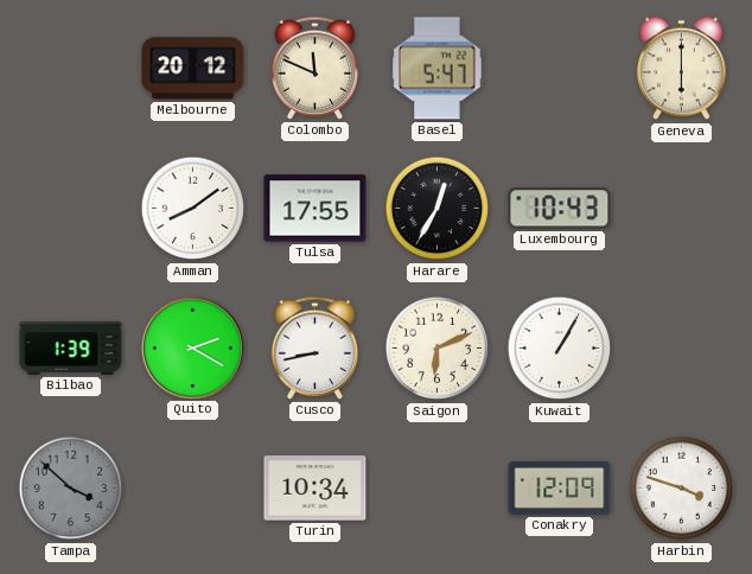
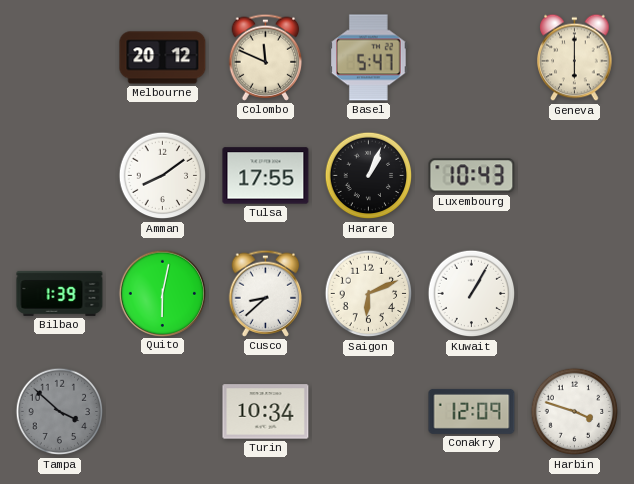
Harare: 12:35 -> 1:04
Quito: 2:20 -> 6:02
Cusco: 8:43 -> 8:38
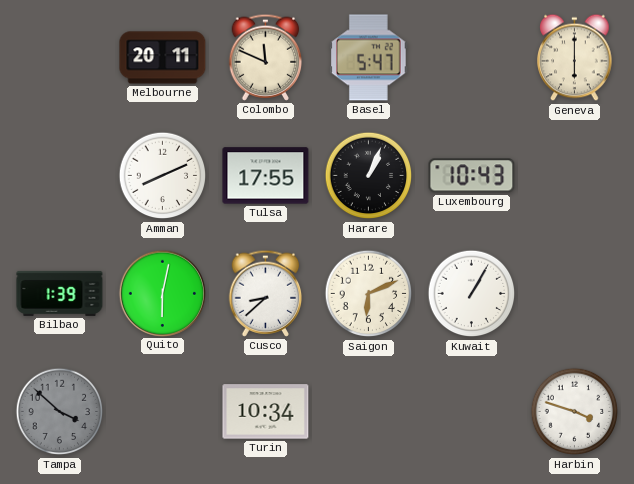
Melbourne: 20:12 -> 20:11
Amman: 8:09 -> 8:11
Conakry: 12:09 -> none
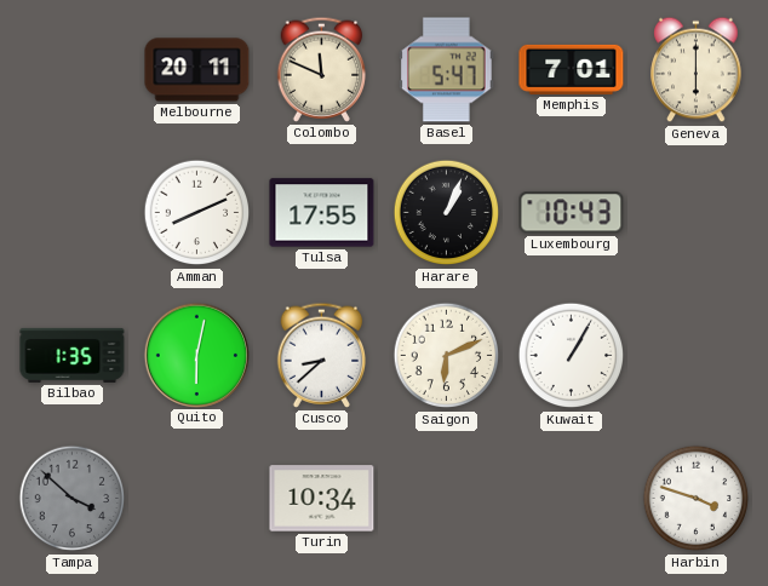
Memphis: none -> 7:01
Bilbao: 1:39 -> 1:35
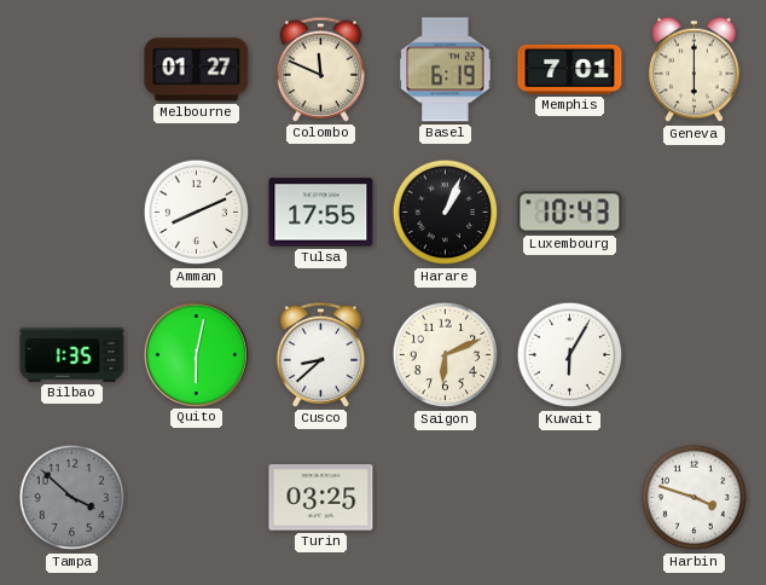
Melbourne: 20:11 -> 01:27
Basel: 5:47 -> 6:19
Kuwait: 1:05 -> 6:05
Turin: 10:34 -> 03:25
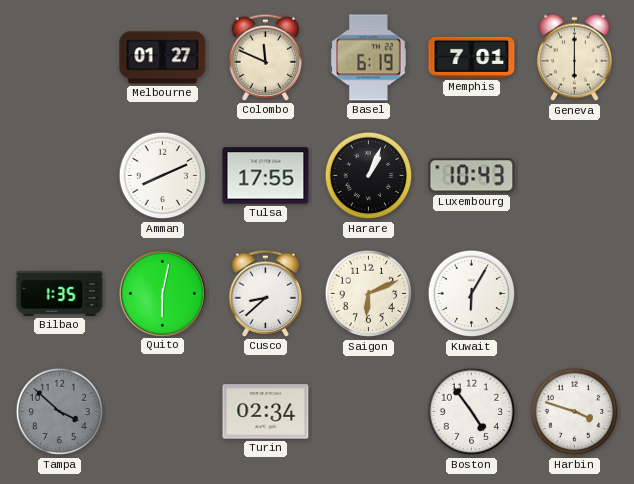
Turin: 03:25 -> 02:34
Boston: none -> 4:54
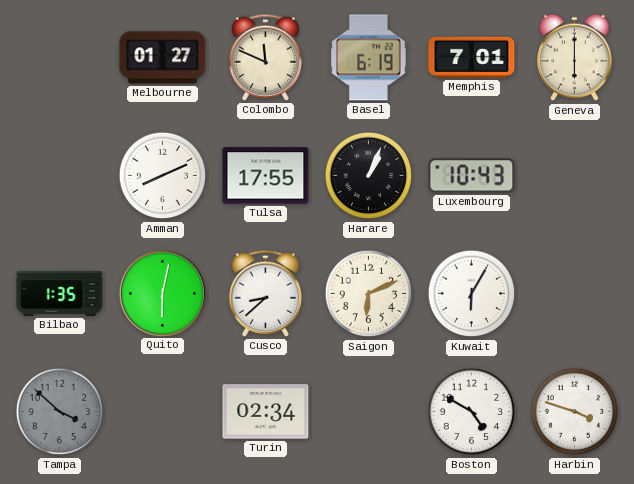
Boston: 4:54 -> 4:50
